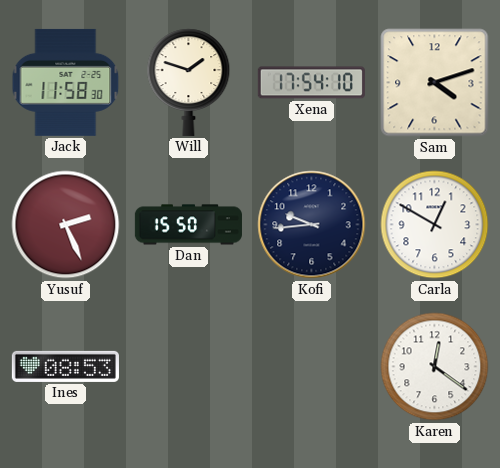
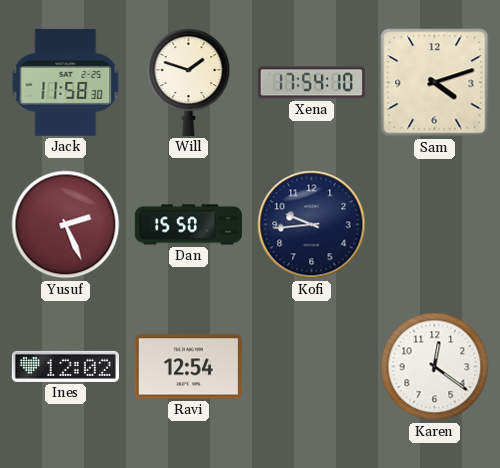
Carla: 12:50 -> none
Ines: 08:53 -> 12:02
Ravi: none -> 12:54
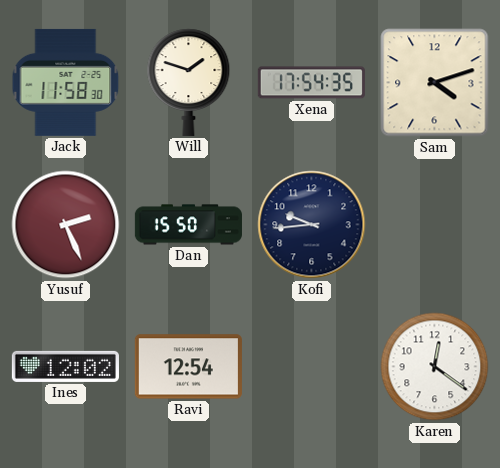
Xena: 17:54:10 -> 17:54:35
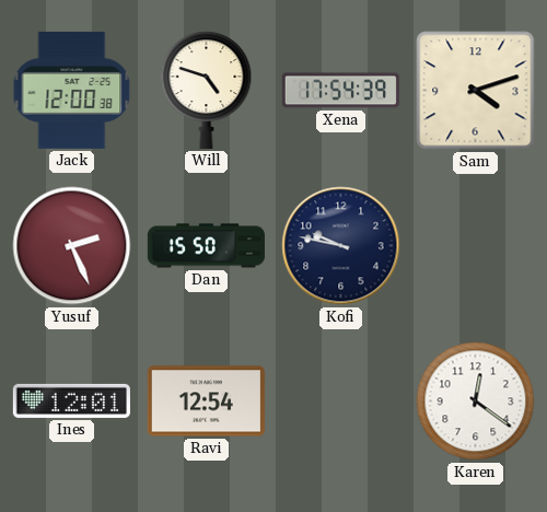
Jack: 11:58 -> 12:00
Will: 1:48 -> 4:48
Xena: 17:54:35 -> 17:54:39
Kofi: 9:44 -> 9:47
Ines: 12:02 -> 12:01
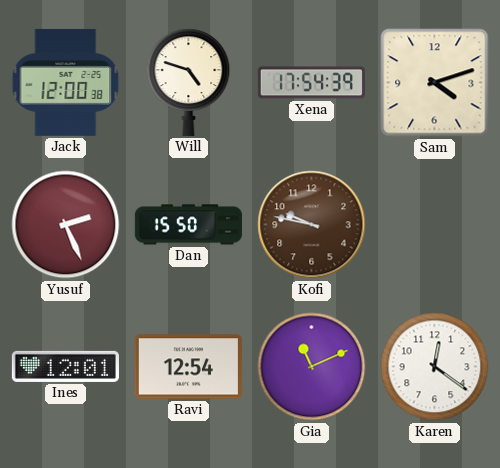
Kofi dial: navy -> brown
Gia: none -> 11:11
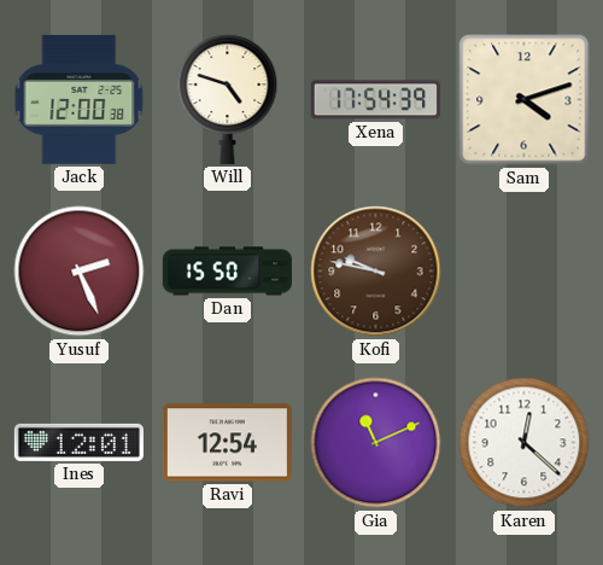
Karen: 12:21 -> 12:22
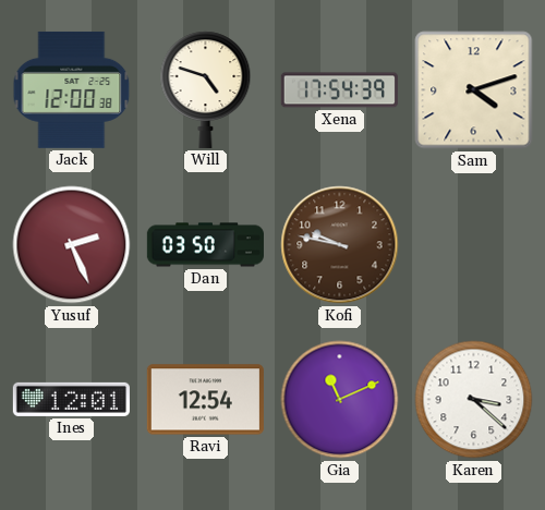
Dan: 15:50 -> 03:50
Karen: 12:22 -> 3:22
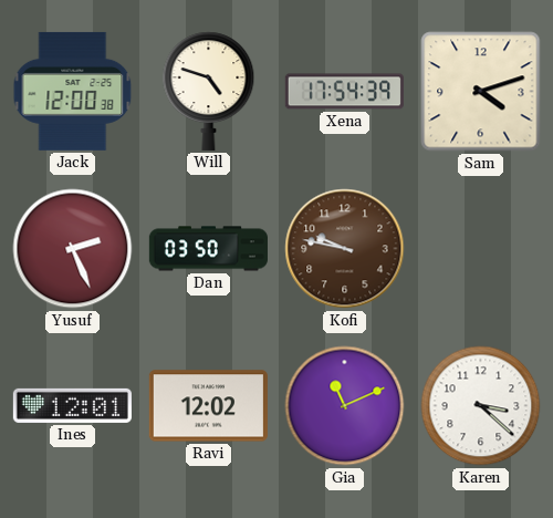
Ravi: 12:54 -> 12:02
